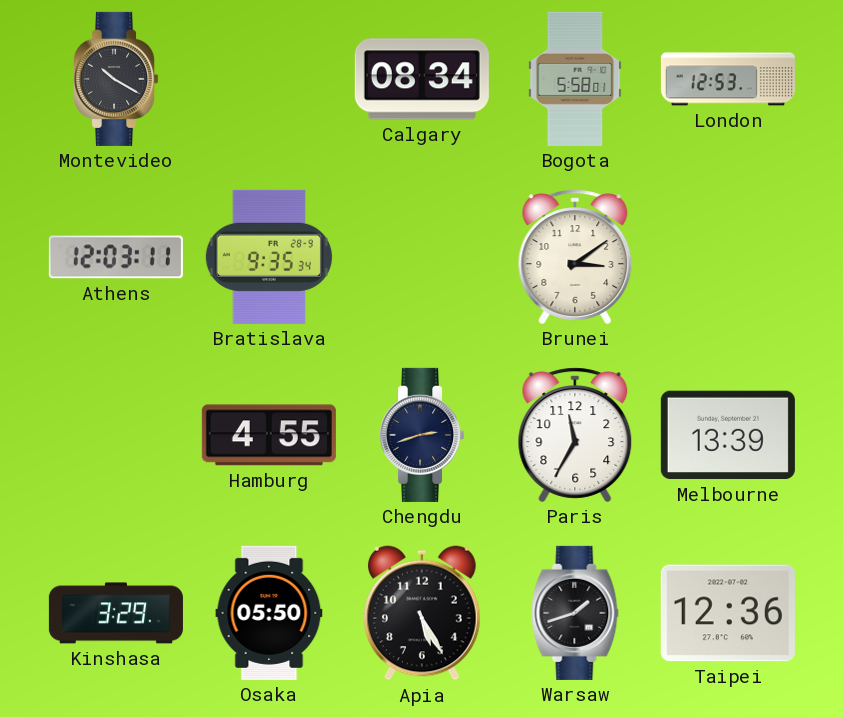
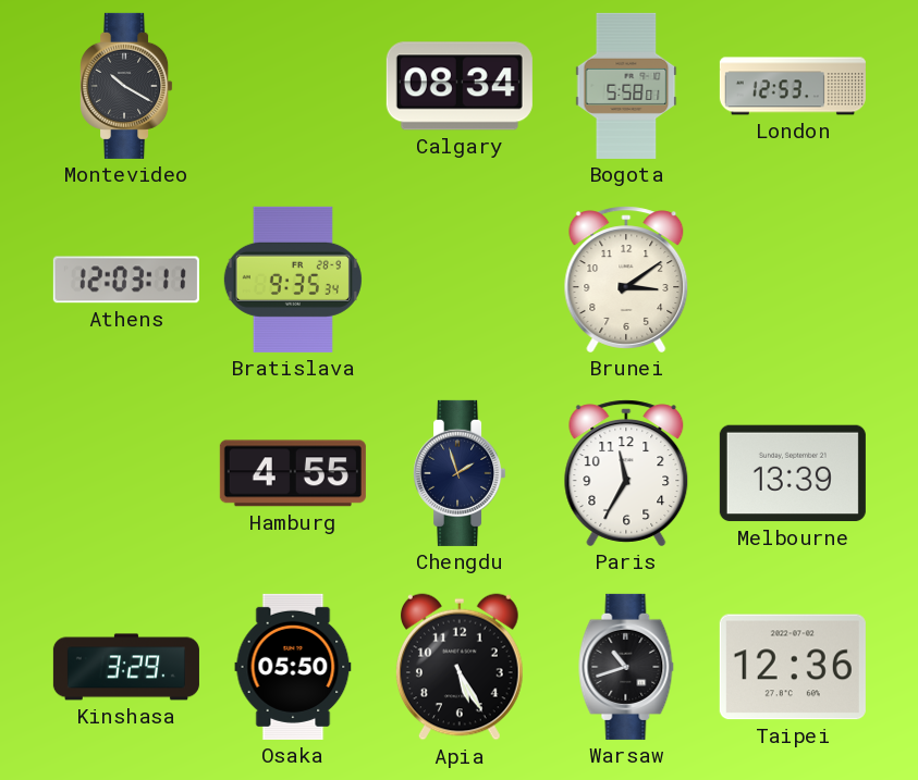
Chengdu: 2:42 -> 1:57
Warsaw: 1:42 -> 10:42
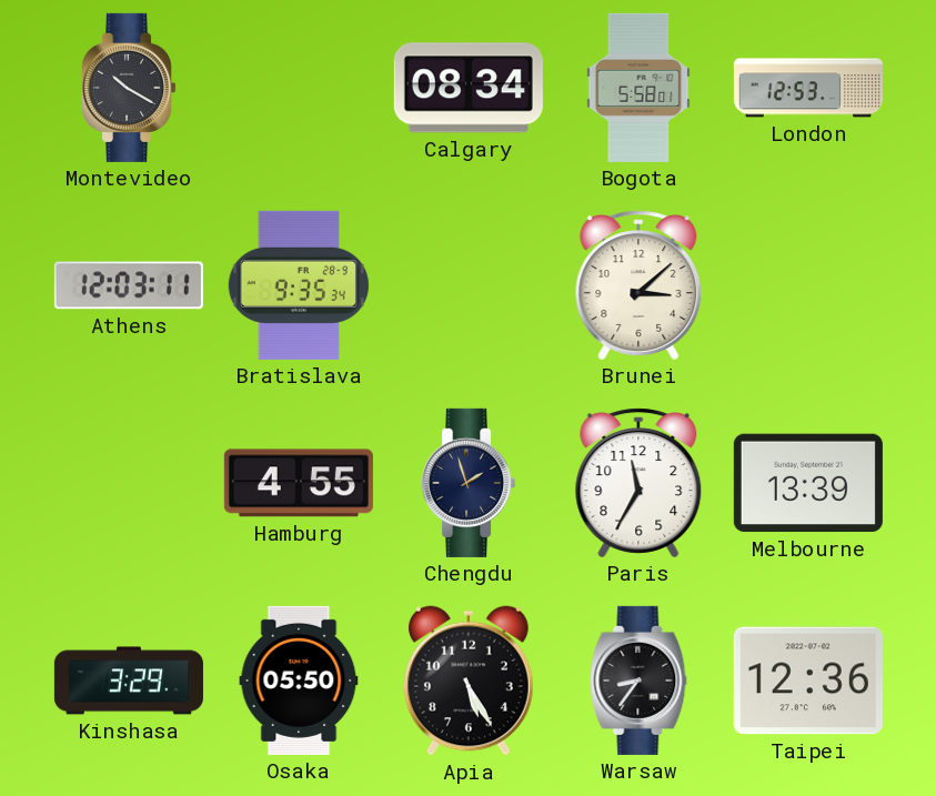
Brunei: 3:09 -> 3:08
Warsaw: 10:42 -> 8:36
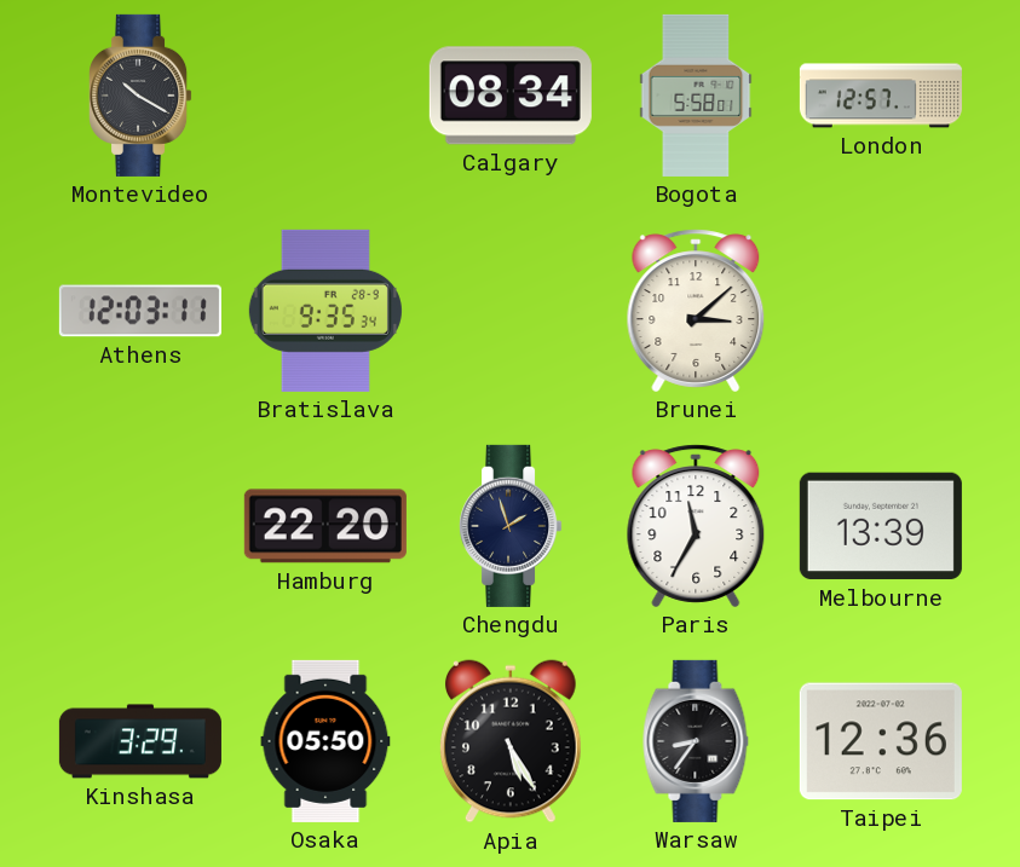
London: 12:53 -> 12:57
Hamburg: 4:55 -> 22:20
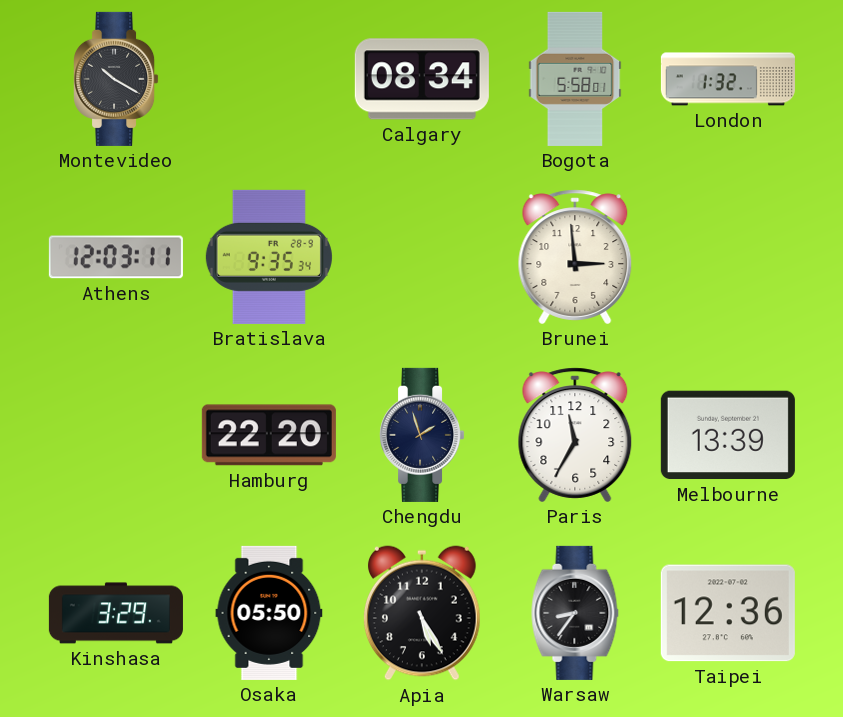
London: 12:57 -> 1:32
Brunei: 3:08 -> 2:59
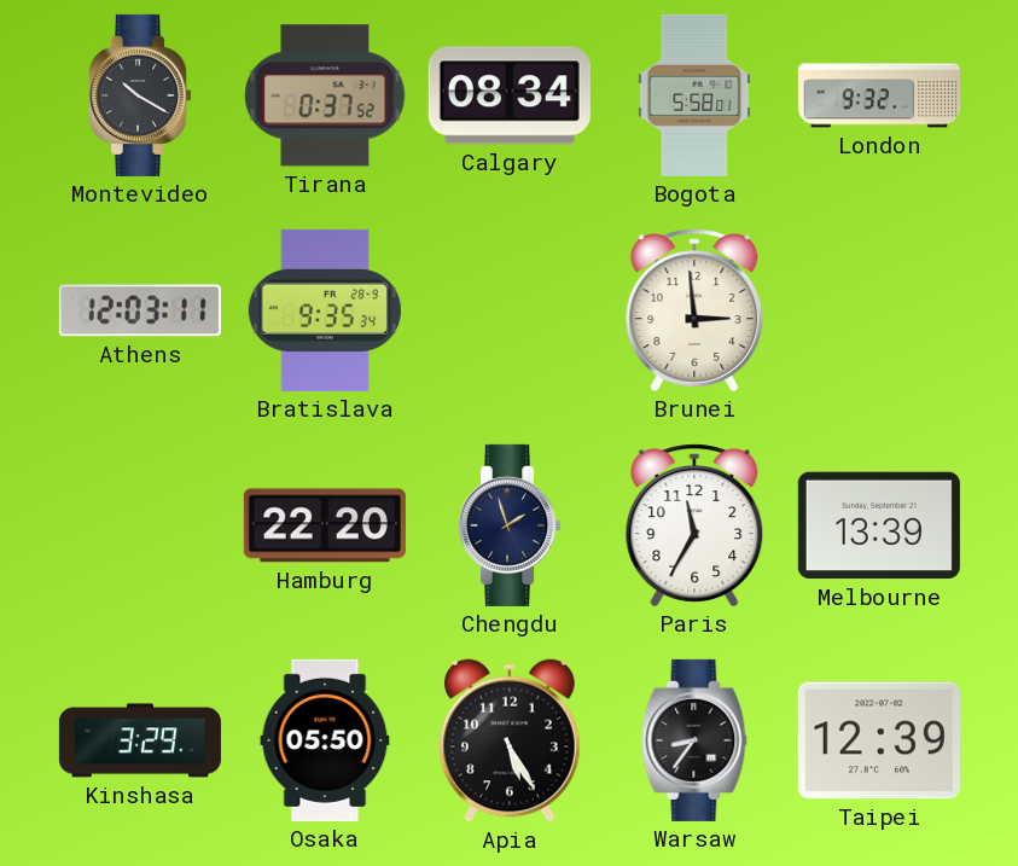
Tirana: none -> 0:37
London: 1:32 -> 9:32
Taipei: 12:36 -> 12:39
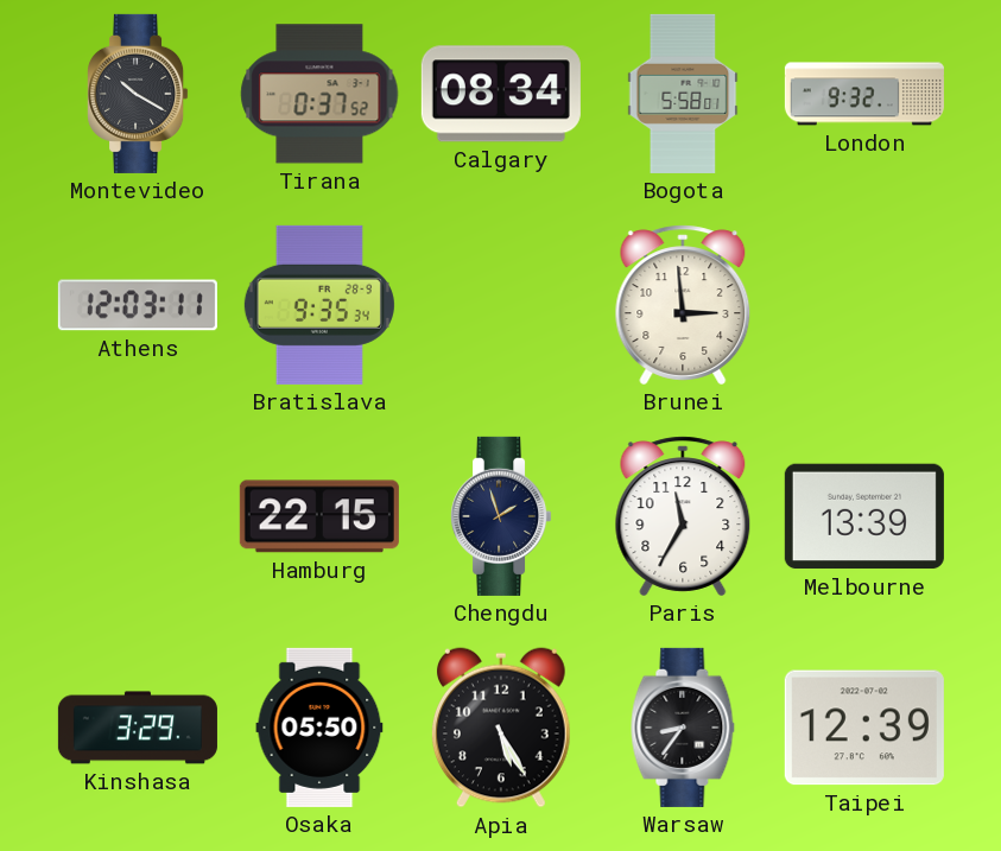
Hamburg: 22:20 -> 22:15
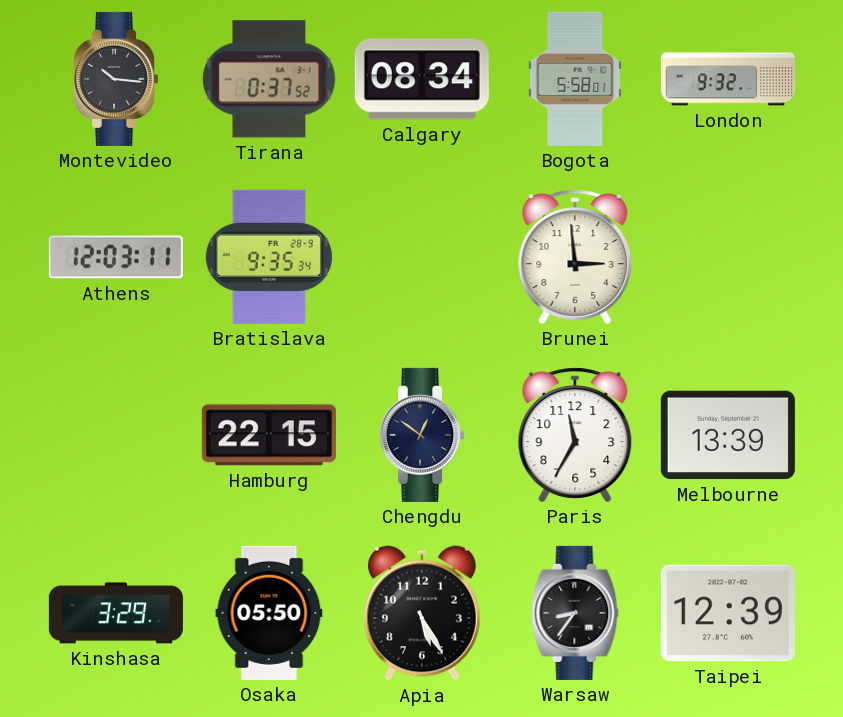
Montevideo: 10:20 -> 10:16
Chengdu: 1:57 -> 12:51
